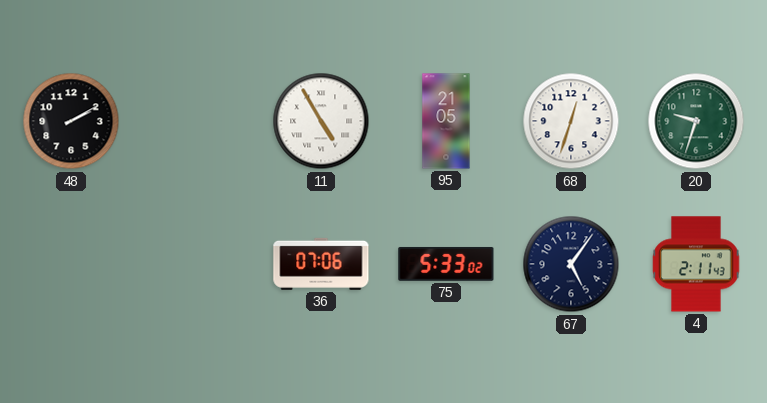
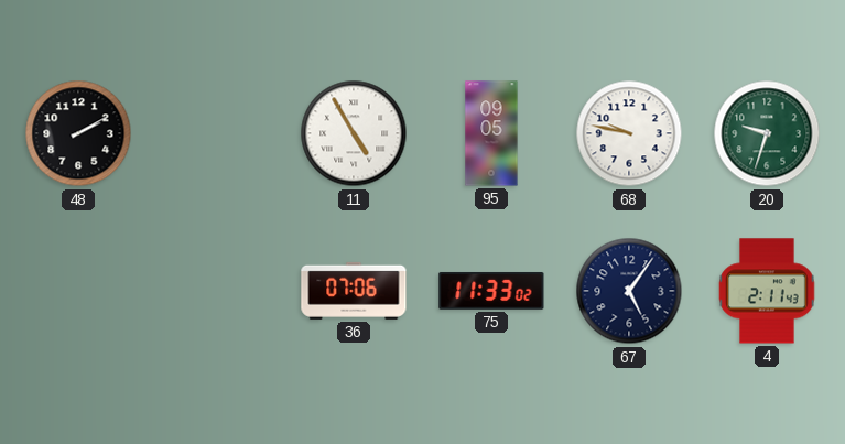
95: 21:05 -> 09:05
68: 12:33 -> 9:47
75: 5:33 -> 11:33
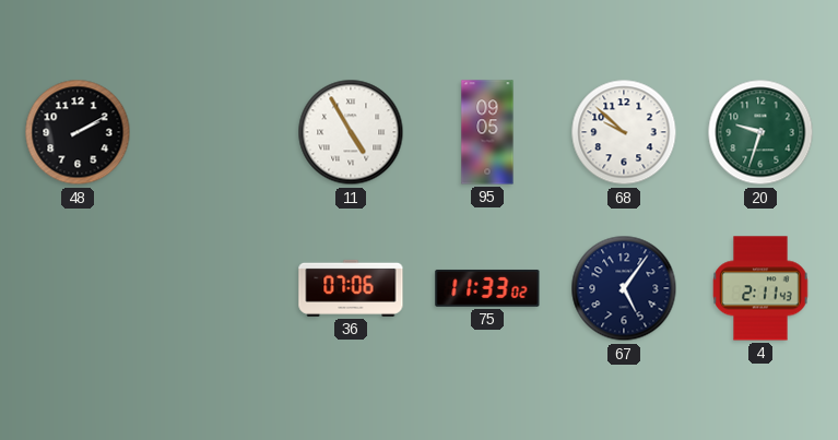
68: 9:47 -> 9:52
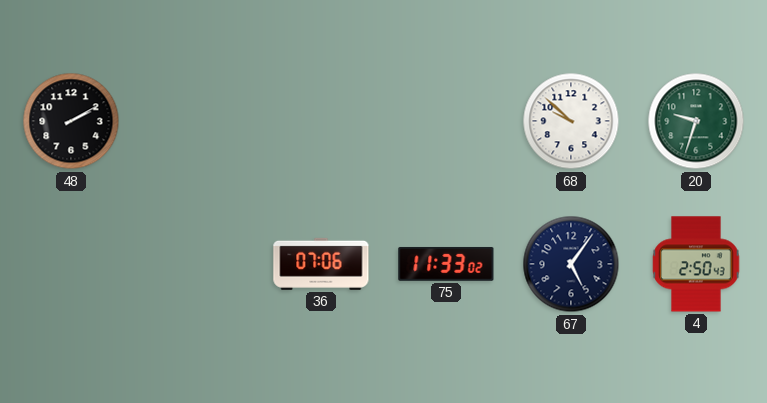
11: 4:55 -> none
95: 09:05 -> none
4: 2:11 -> 2:50
